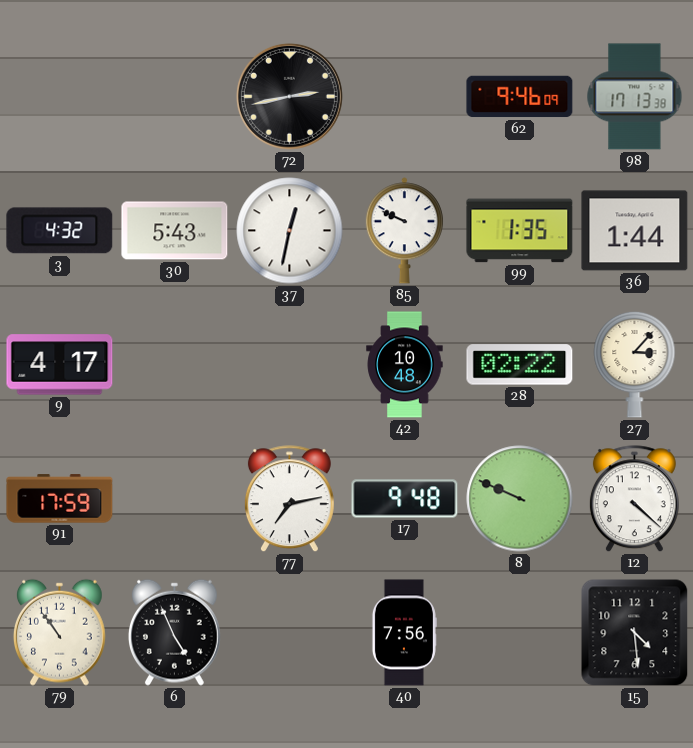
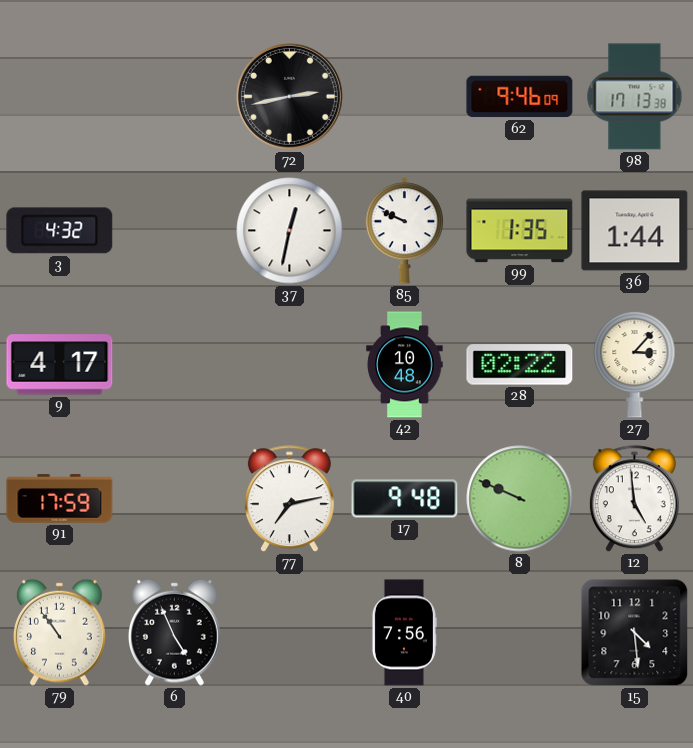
30: 5:43 -> none
12: 4:22 -> 4:59
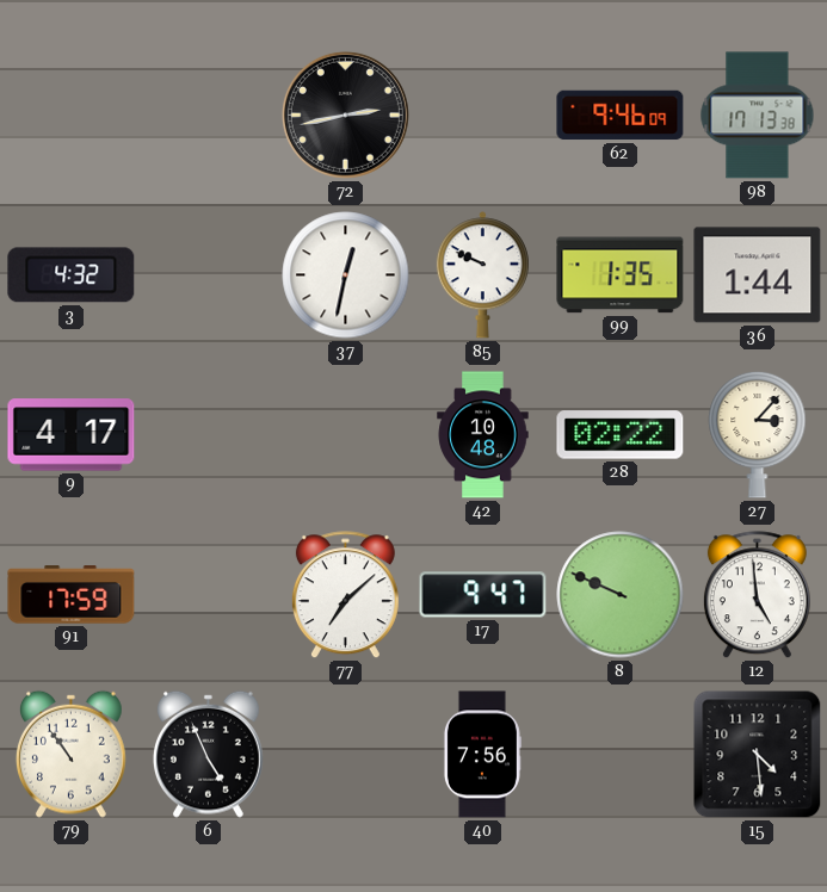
77: 7:13 -> 7:08
17: 9:48 -> 9:47
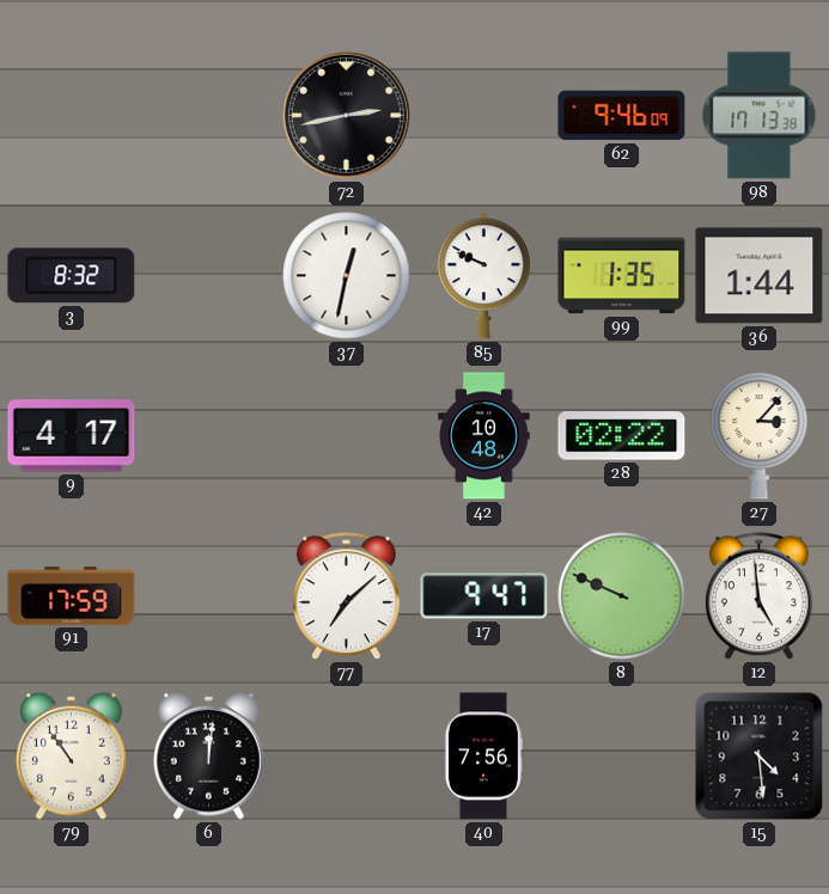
3: 4:32 -> 8:32
6: 4:56 -> 12:01
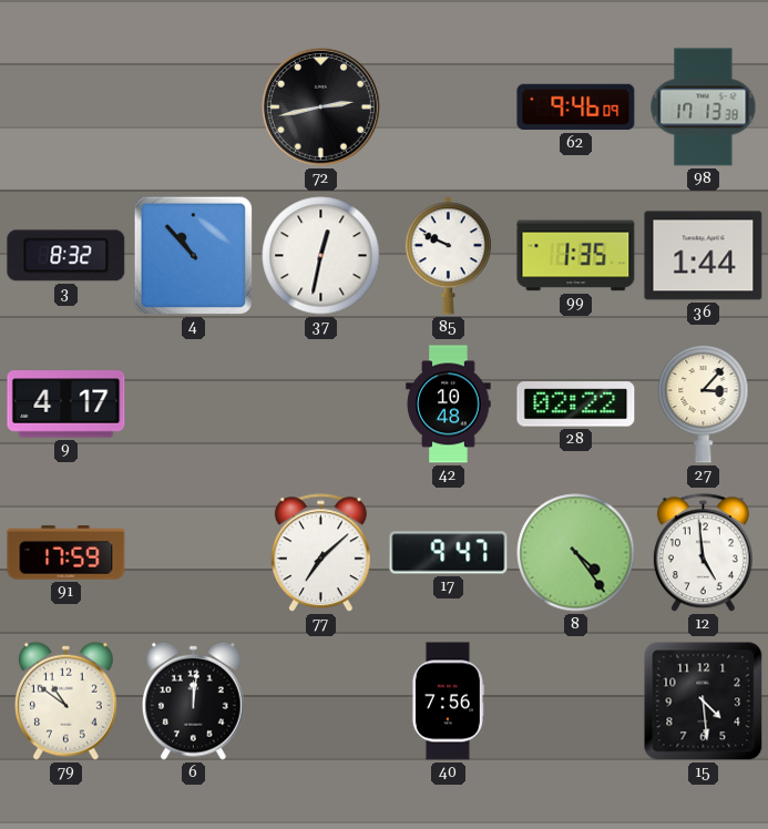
4: none -> 10:53
8: 9:49 -> 4:24
79: 10:54 -> 10:51
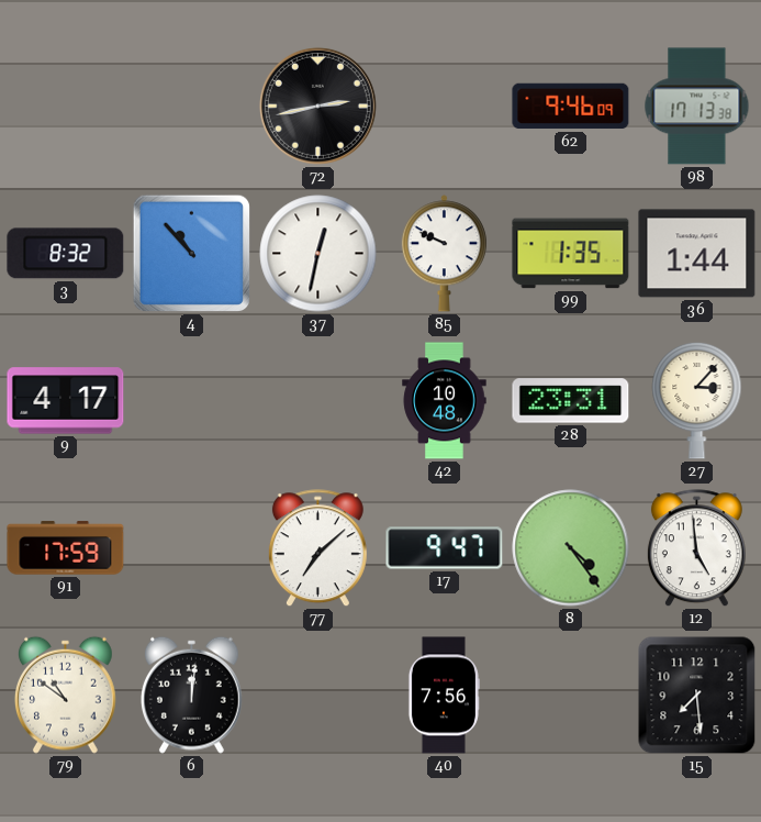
28: 02:22 -> 23:31
15: 4:29 -> 7:29
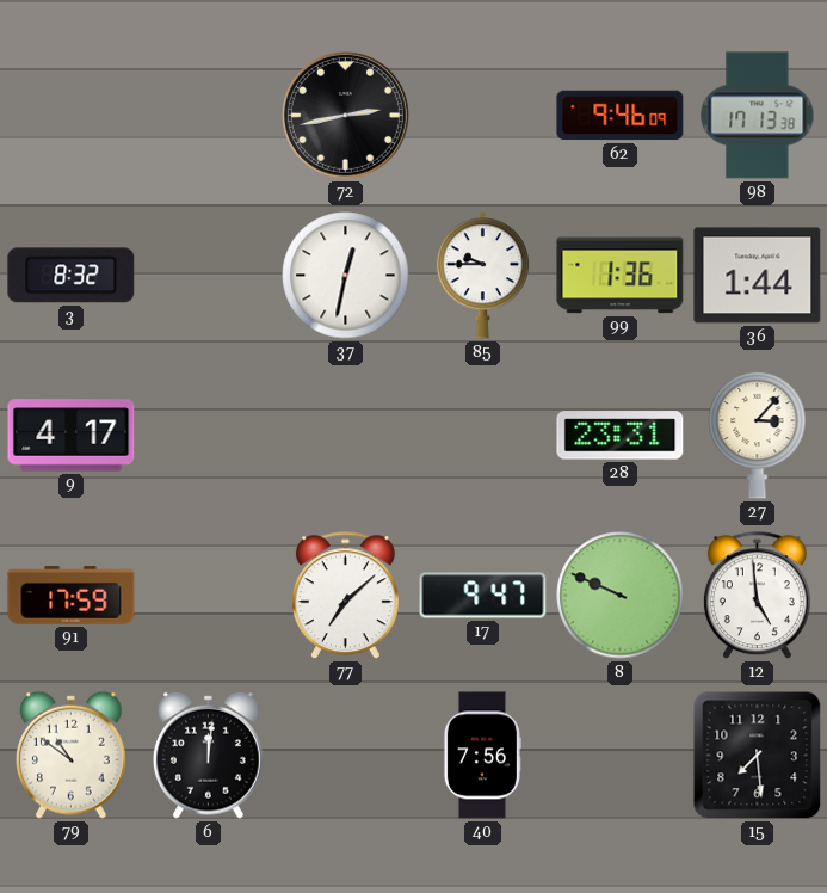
4: 10:53 -> none
85: 9:49 -> 9:45
99: 1:35 -> 1:36
42: 10:48 -> none
8: 4:24 -> 9:49
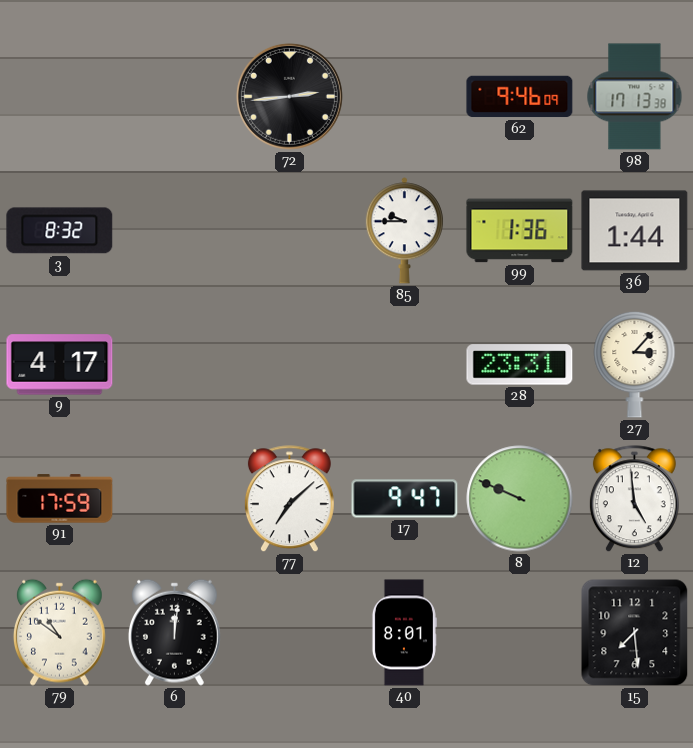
72: 2:43 -> 2:44
37: 12:32 -> none
40: 7:56 -> 8:01
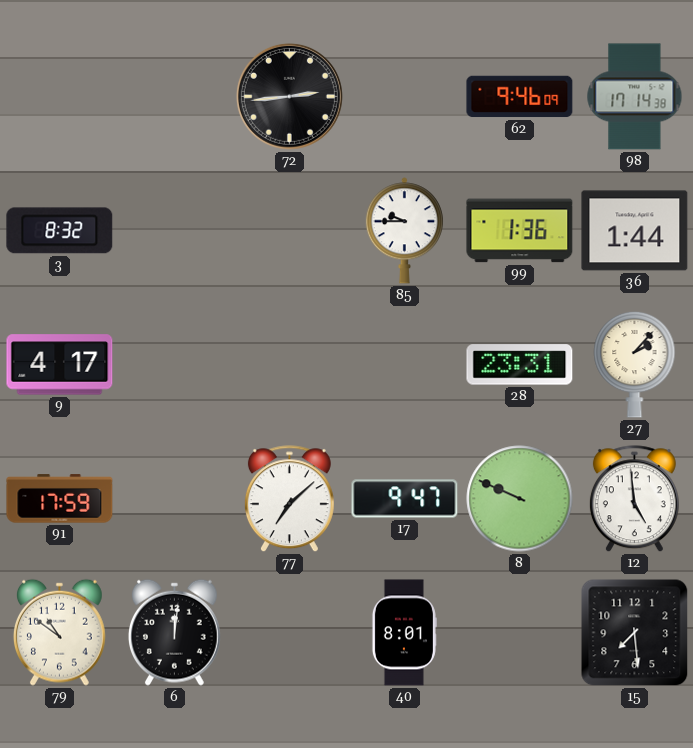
98: 17:13 -> 17:14
27: 3:07 -> 2:07
